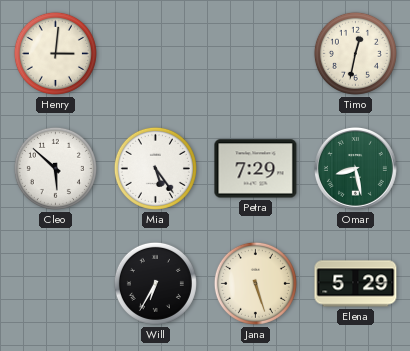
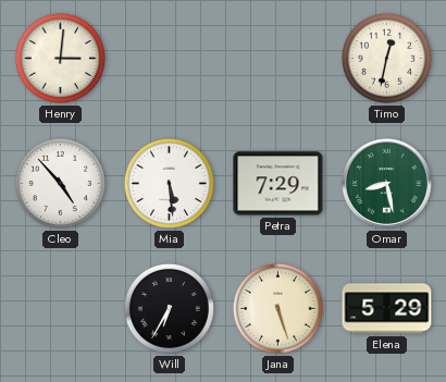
Cleo: 5:52 -> 4:53
Mia: 5:24 -> 5:29
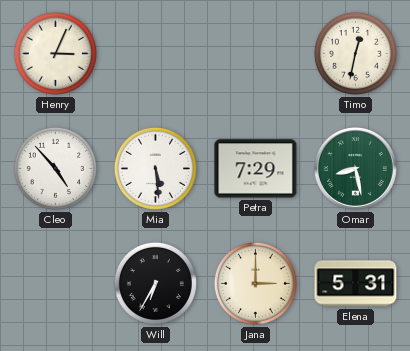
Henry: 3:01 -> 3:04
Jana: 5:27 -> 3:00
Elena: 5:29 -> 5:31
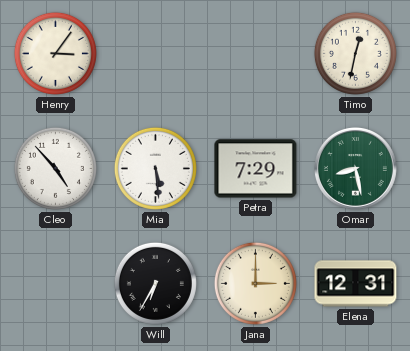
Henry: 3:04 -> 3:06
Elena: 5:31 -> 12:31
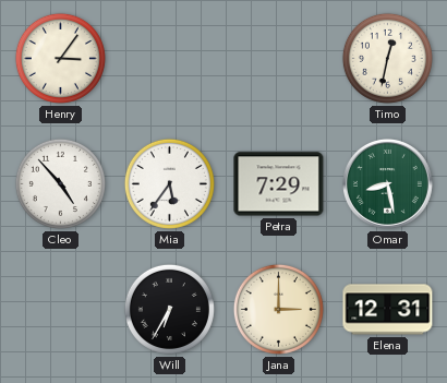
Mia: 5:29 -> 5:36
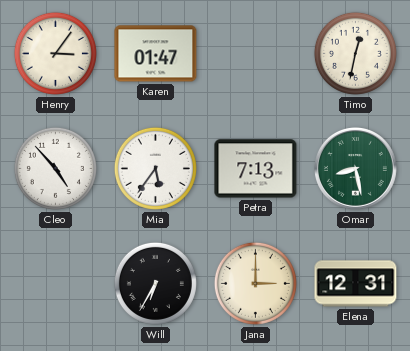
Karen: none -> 01:47
Petra: 7:29 -> 7:13
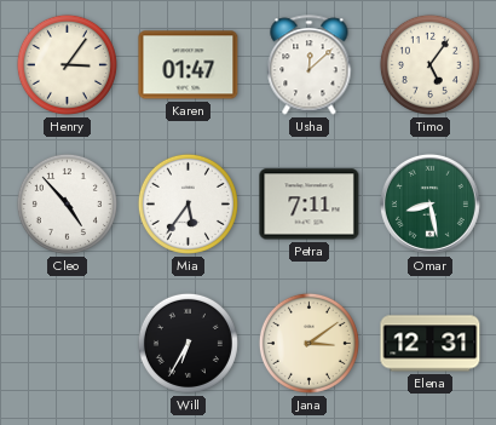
Usha: none -> 12:08
Timo: 12:32 -> 5:06
Petra: 7:13 -> 7:11
Jana: 3:00 -> 3:09
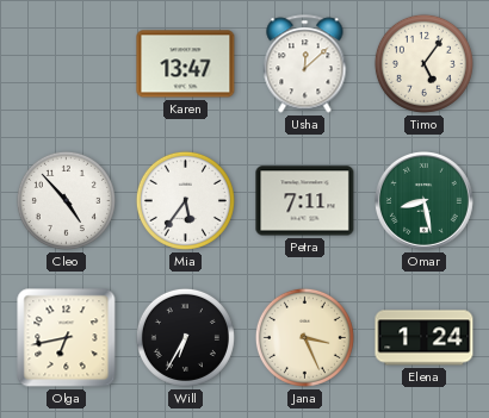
Henry: 3:06 -> none
Karen: 01:47 -> 13:47
Olga: none -> 6:43
Jana: 3:09 -> 3:26
Elena: 12:31 -> 1:24
